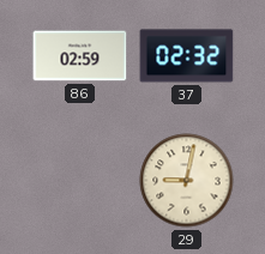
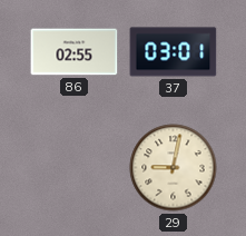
86: 02:59 -> 02:55
37: 02:32 -> 03:01
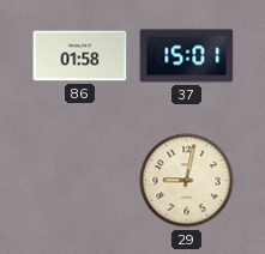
86: 02:55 -> 01:58
37: 03:01 -> 15:01
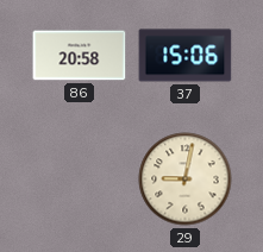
86: 01:58 -> 20:58
37: 15:01 -> 15:06
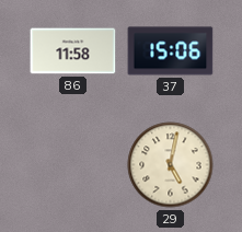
86: 20:58 -> 11:58
29: 9:02 -> 5:02
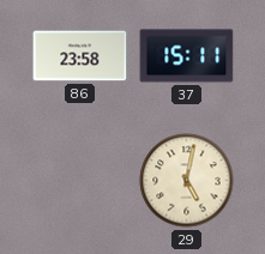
86: 11:58 -> 23:58
37: 15:06 -> 15:11
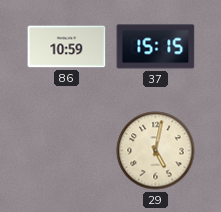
86: 23:58 -> 10:59
37: 15:11 -> 15:15
